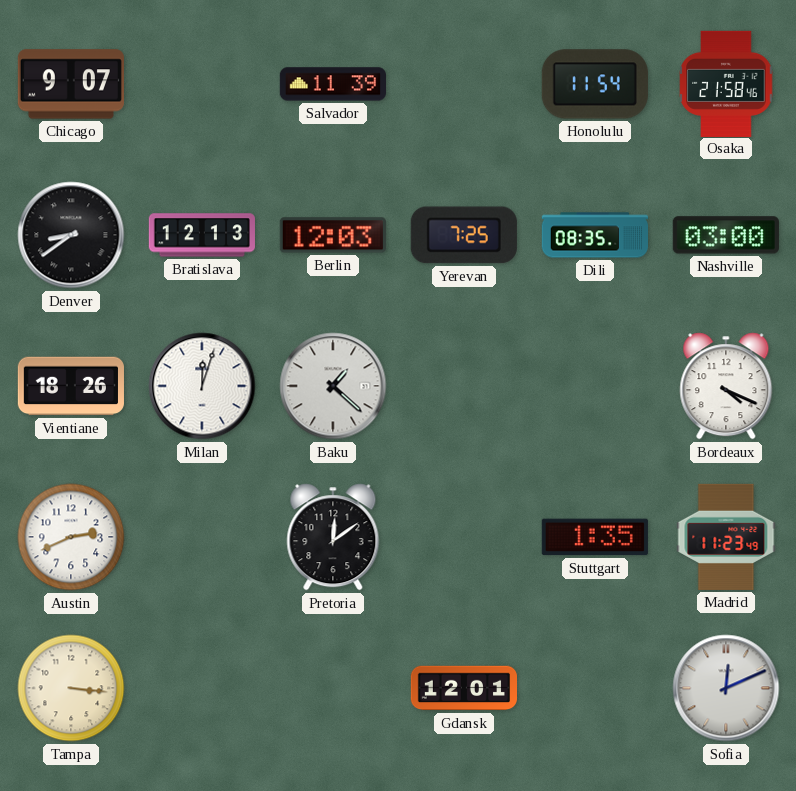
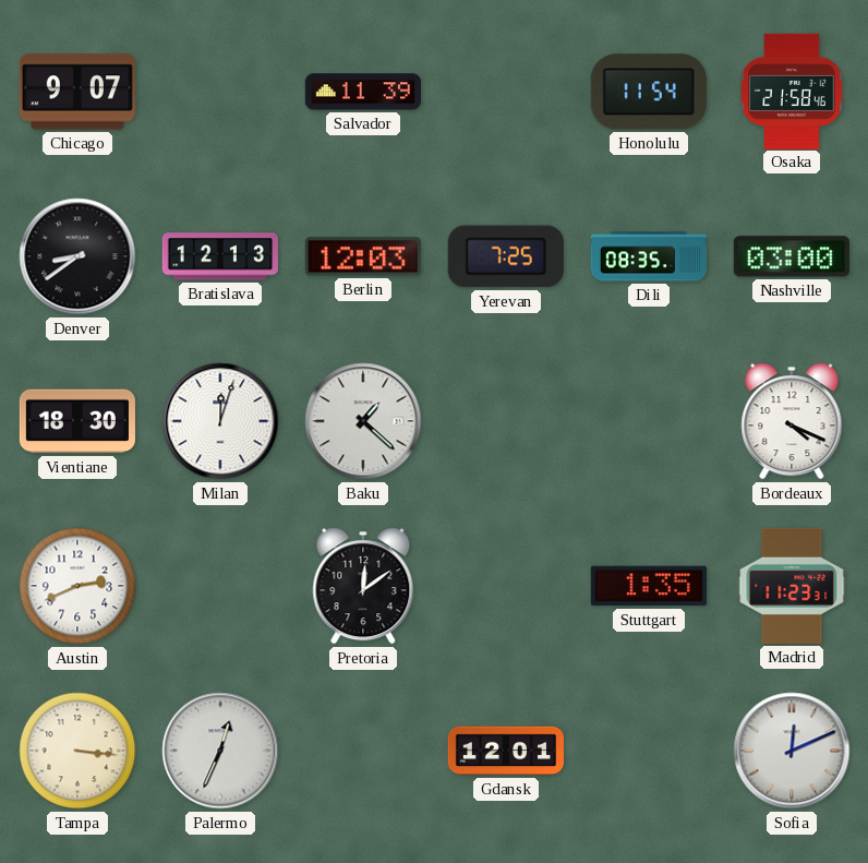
Vientiane: 18:26 -> 18:30
Madrid: 11:23:49 -> 11:23:31
Palermo: none -> 12:34
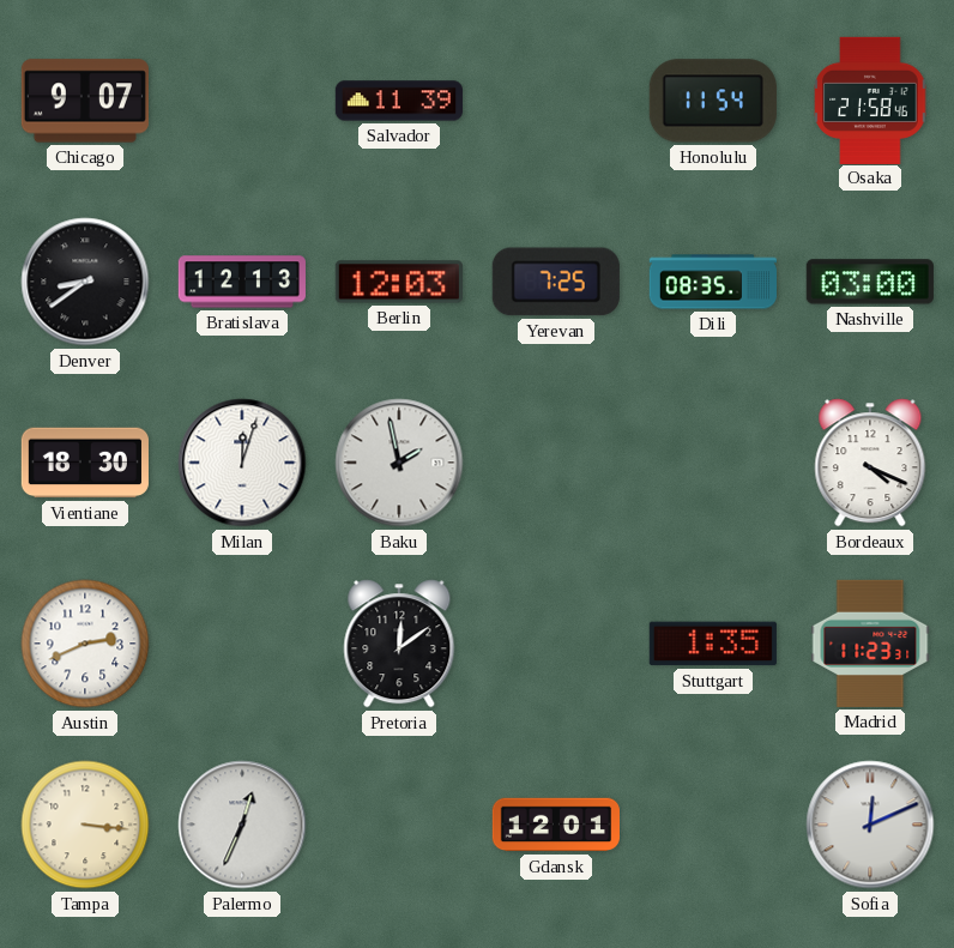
Baku: 1:22 -> 1:58
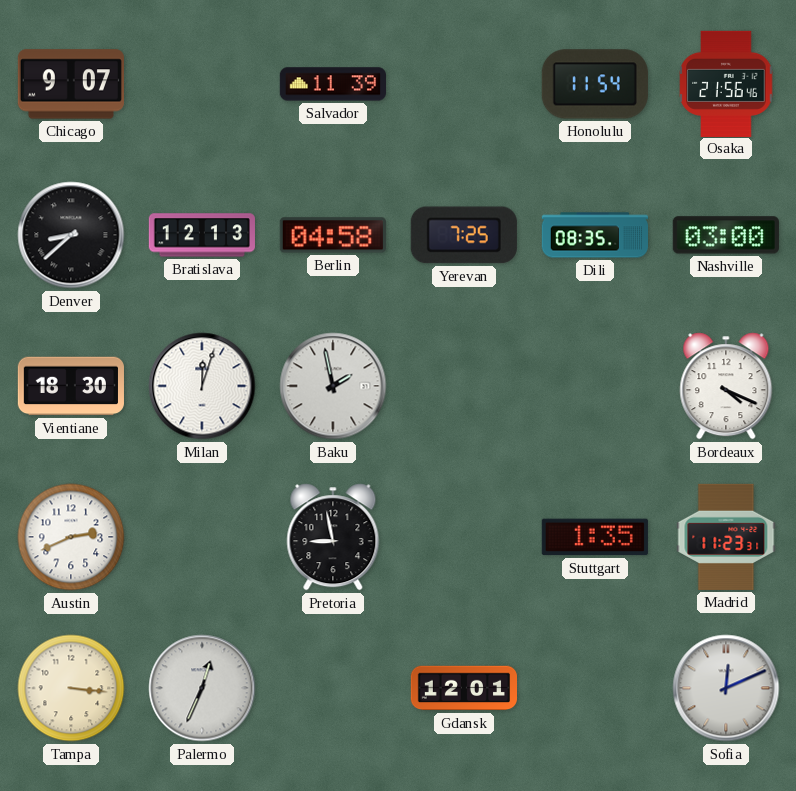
Osaka: 21:58 -> 21:56
Denver: 8:39 -> 8:38
Berlin: 12:03 -> 04:58
Pretoria: 12:09 -> 8:58
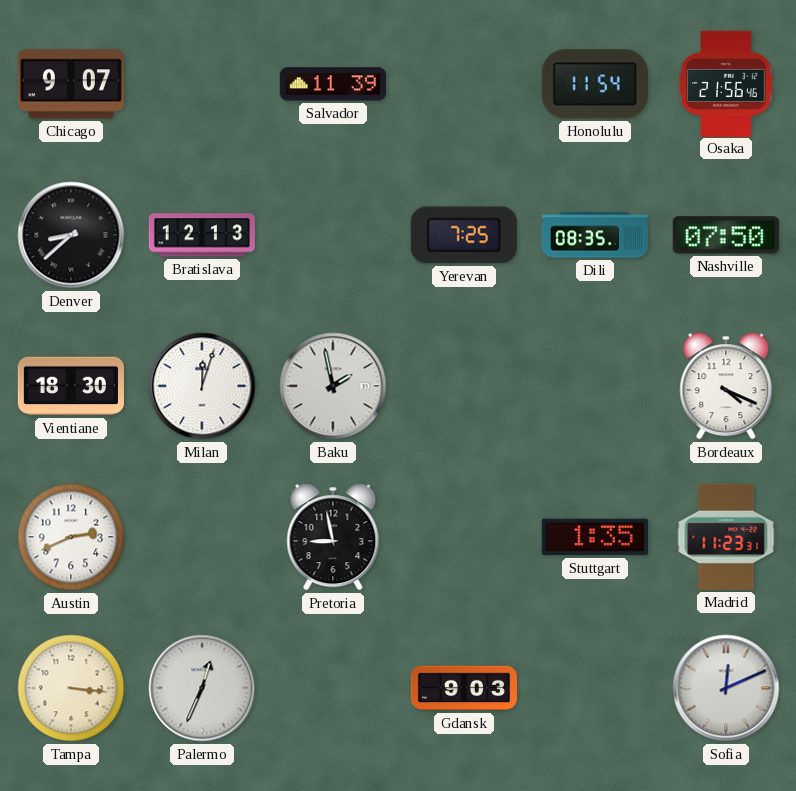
Berlin: 04:58 -> none
Nashville: 03:00 -> 07:50
Gdansk: 12:01 -> 9:03
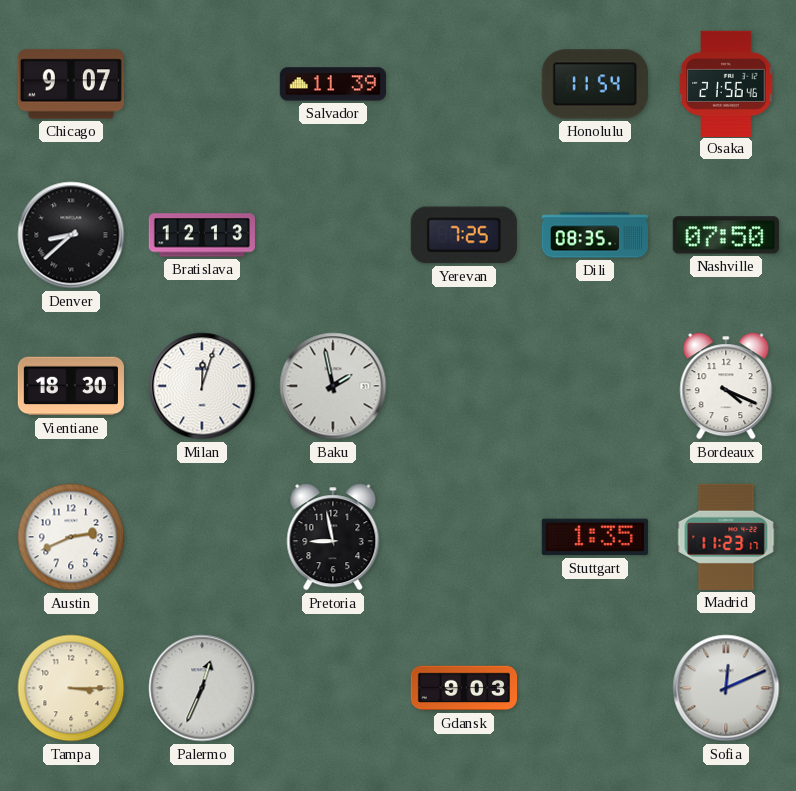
Madrid: 11:23:31 -> 11:23:17
Tampa: 3:16 -> 3:15
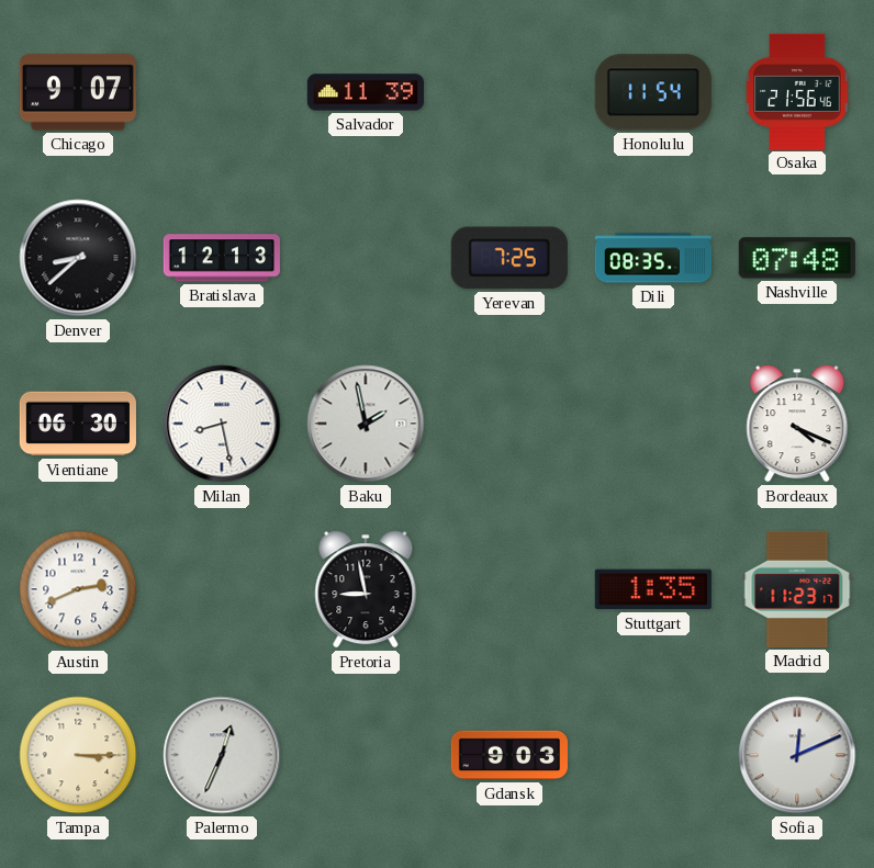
Nashville: 07:50 -> 07:48
Vientiane: 18:30 -> 06:30
Milan: 12:03 -> 8:28
